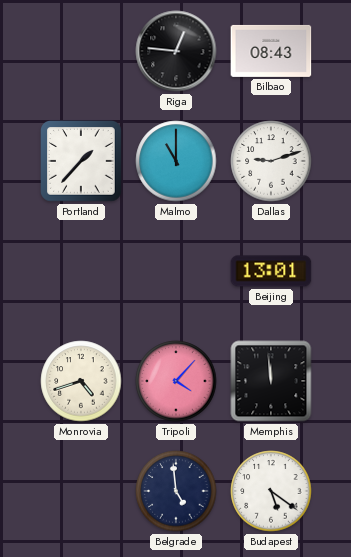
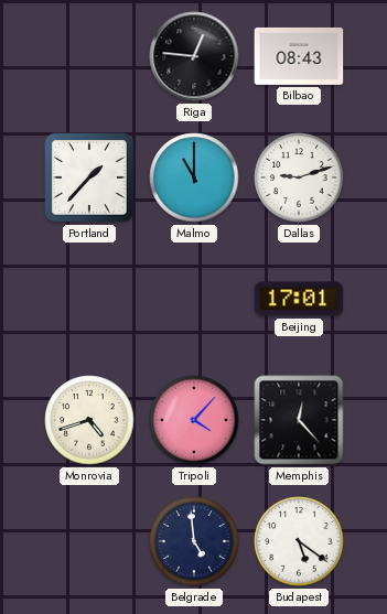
Beijing: 13:01 -> 17:01
Memphis: 11:59 -> 12:23
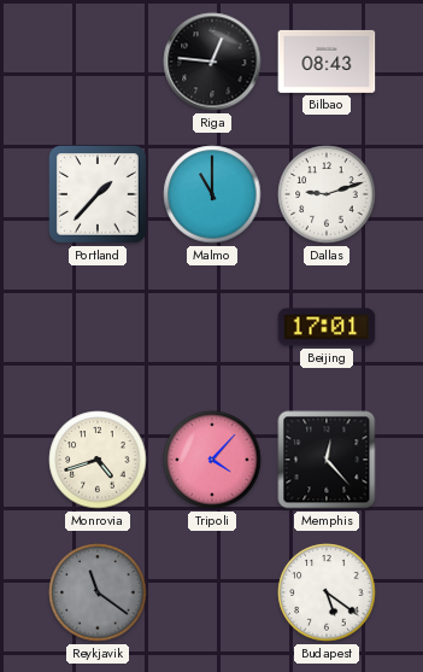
Reykjavik: none -> 11:21
Belgrade: 4:59 -> none
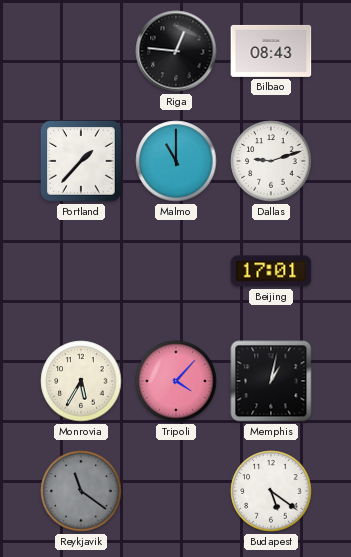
Monrovia: 4:42 -> 5:35
Memphis: 12:23 -> 1:02
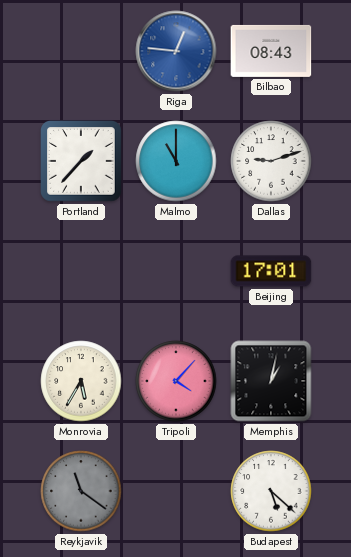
Riga dial: black -> blue
Budapest: 5:21 -> 5:22
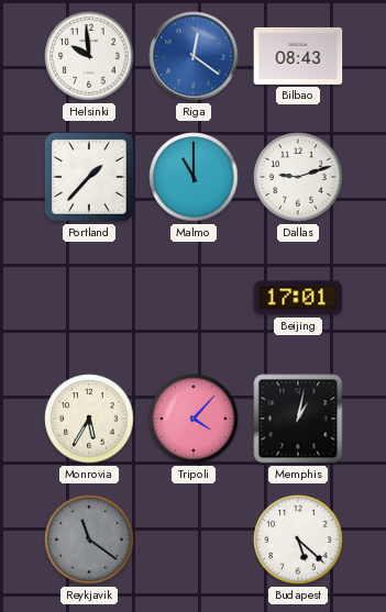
Helsinki: none -> 9:59
Riga: 12:46 -> 12:21
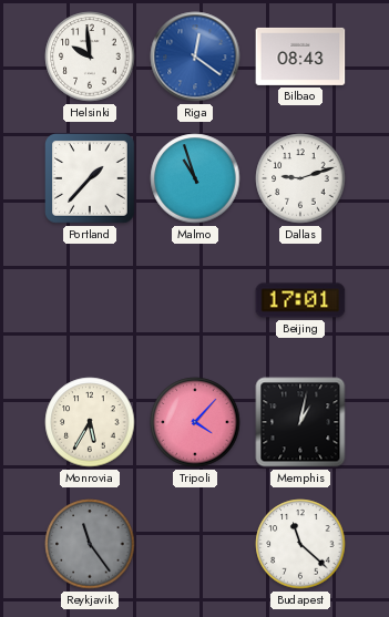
Malmo: 11:00 -> 10:57
Reykjavik: 11:21 -> 11:24
Budapest: 5:22 -> 11:22
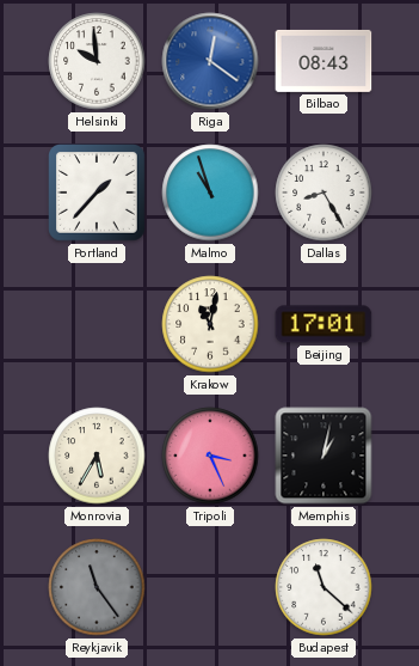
Dallas: 9:12 -> 8:25
Krakow: none -> 11:02
Tripoli: 4:07 -> 3:26
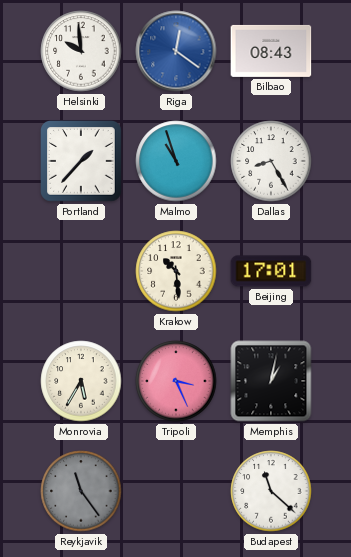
Krakow: 11:02 -> 10:29
